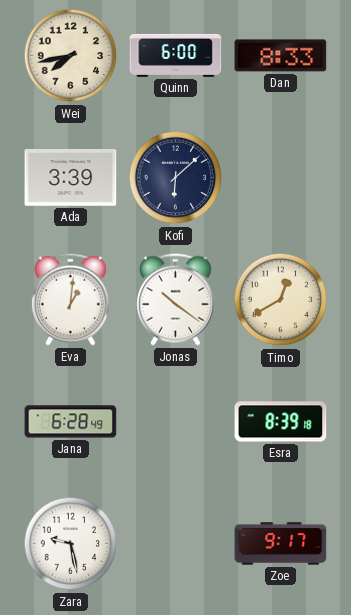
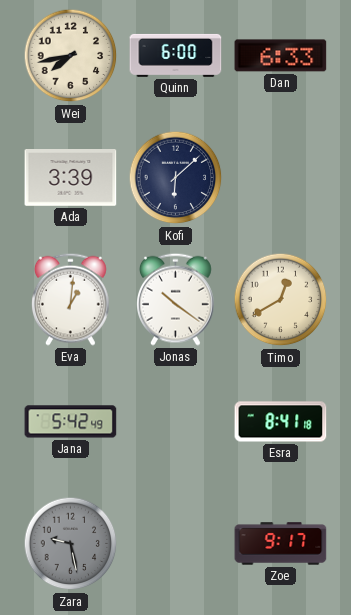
Dan: 8:33 -> 6:33
Jana: 6:28 -> 5:42
Esra: 8:39 -> 8:41
Zara dial: white -> grey
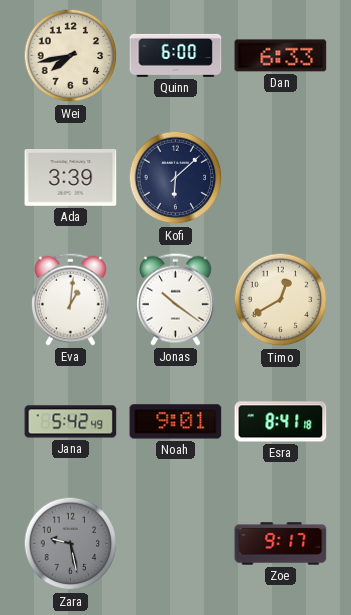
Noah: none -> 9:01
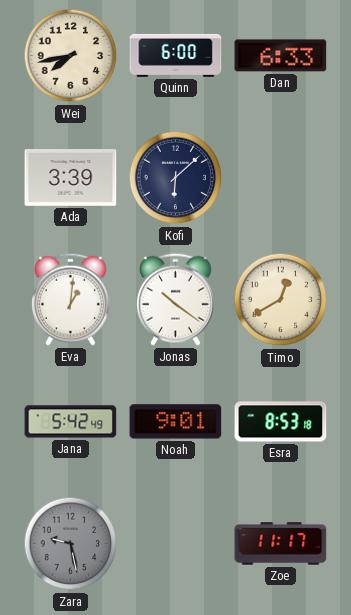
Esra: 8:41 -> 8:53
Zoe: 9:17 -> 11:17
